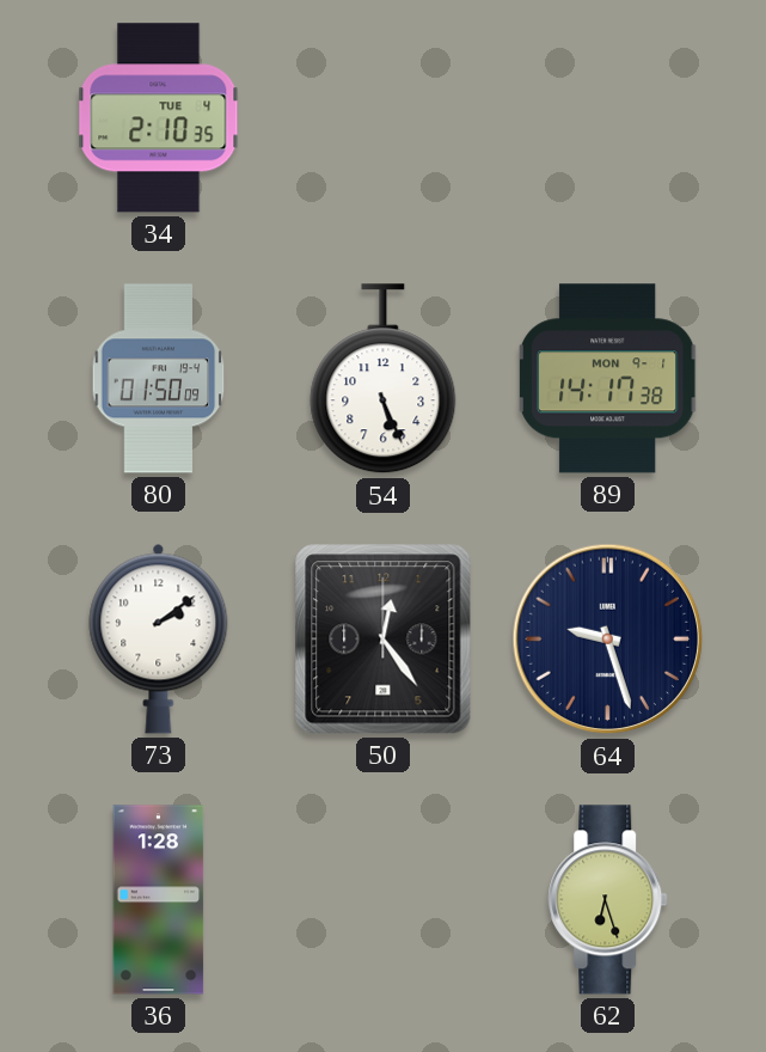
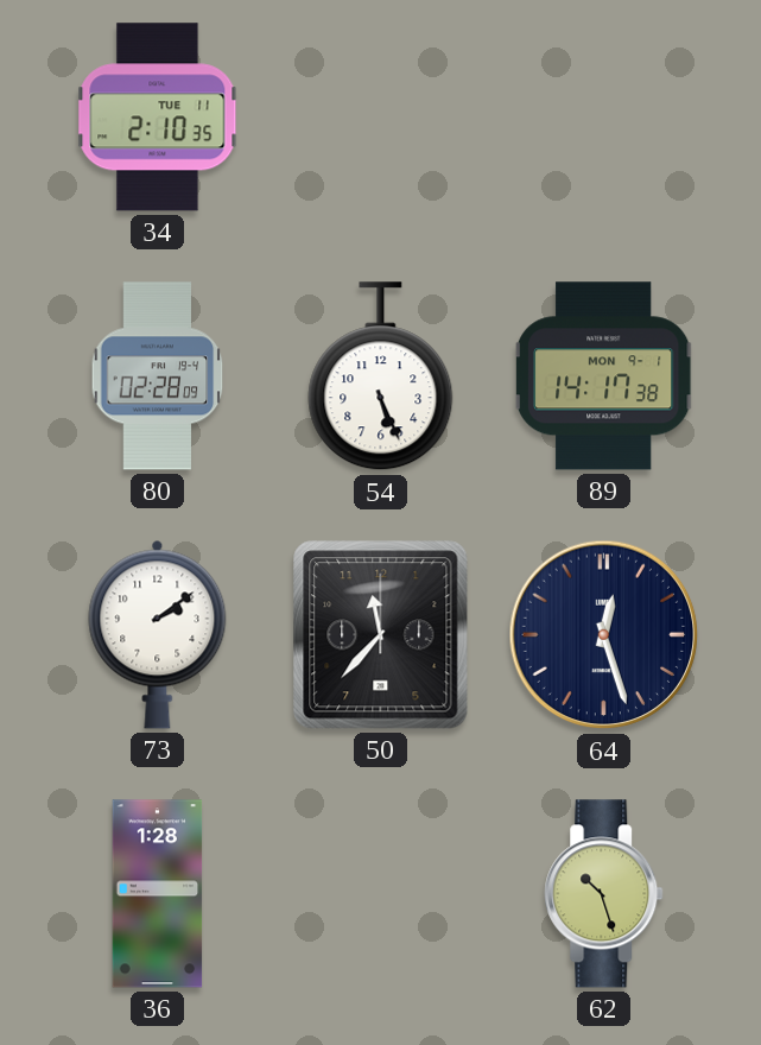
34 date: TUE 4 -> TUE 11
80: 01:50 -> 02:28
50: 12:24 -> 11:37
64: 9:27 -> 12:27
62: 6:27 -> 10:27
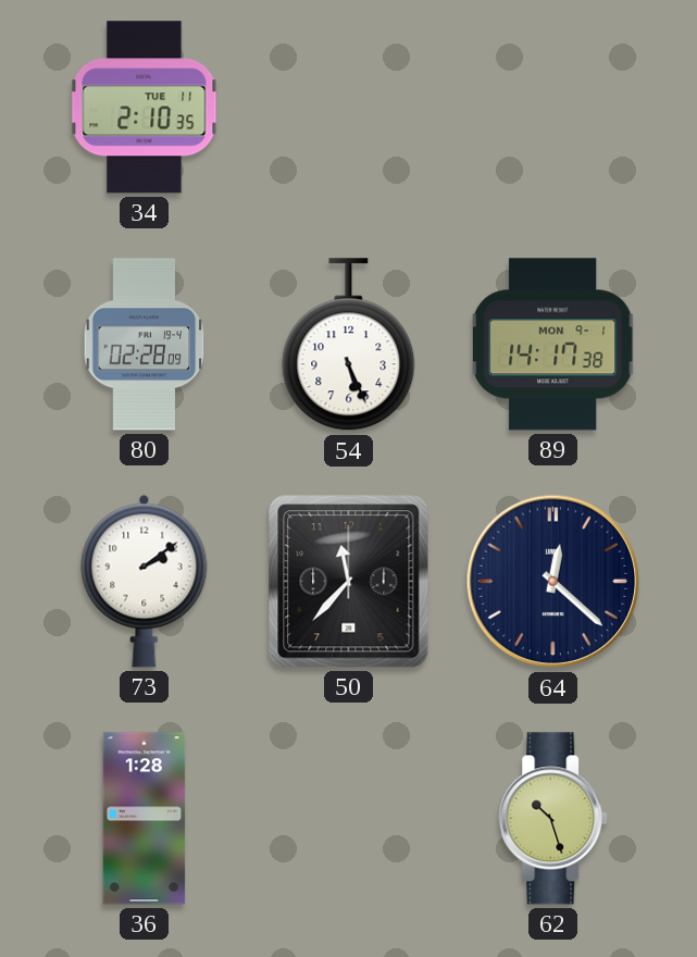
64: 12:27 -> 12:22
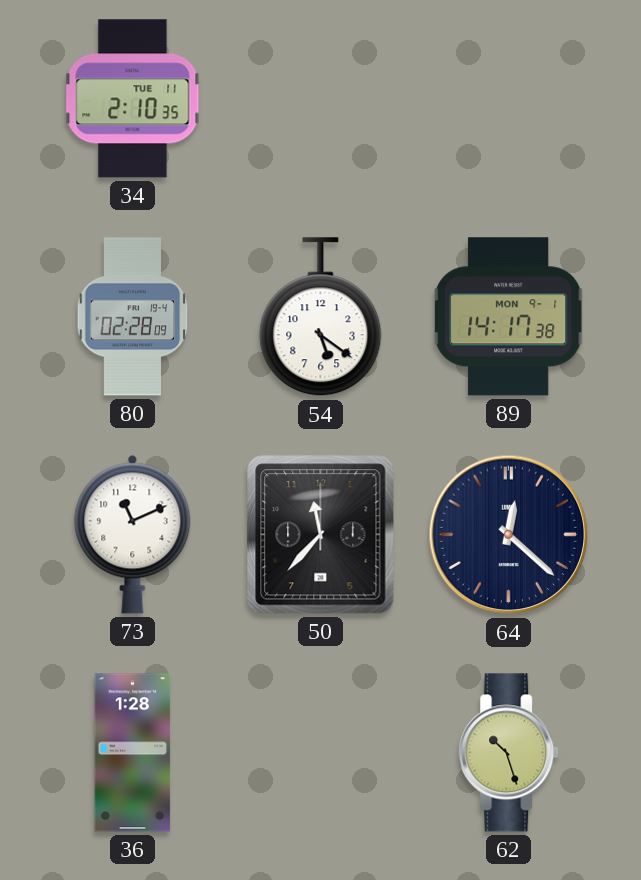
54: 5:26 -> 5:21
73: 2:09 -> 11:11
